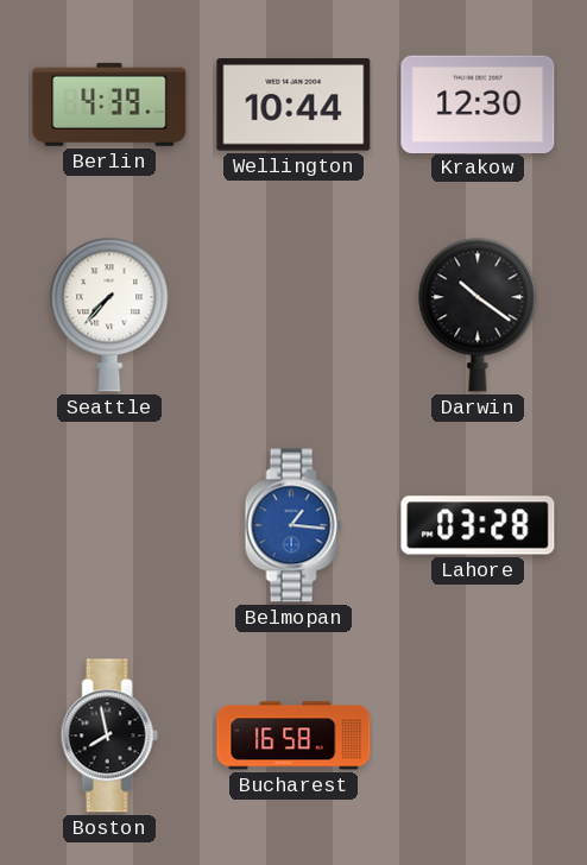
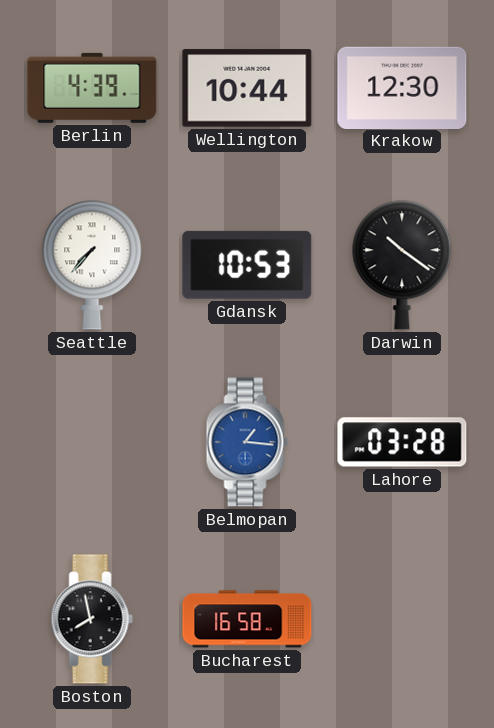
Gdansk: none -> 10:53
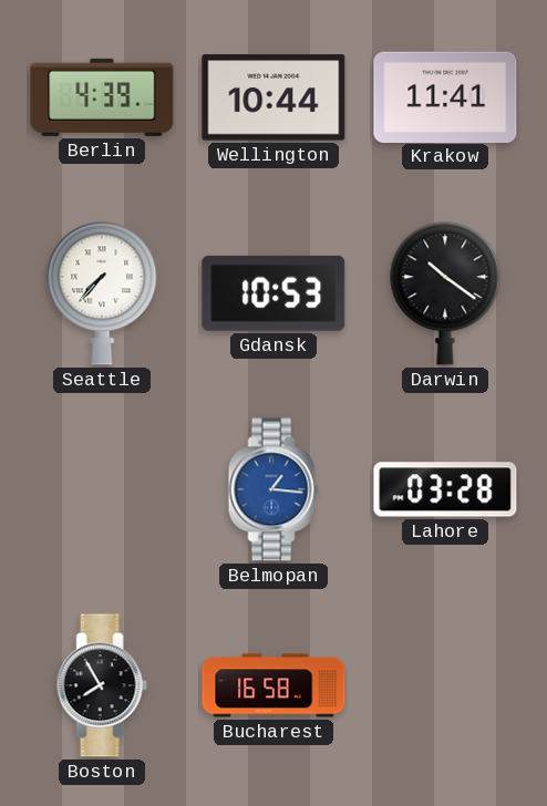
Krakow: 12:30 -> 11:41
Boston: 7:58 -> 7:55
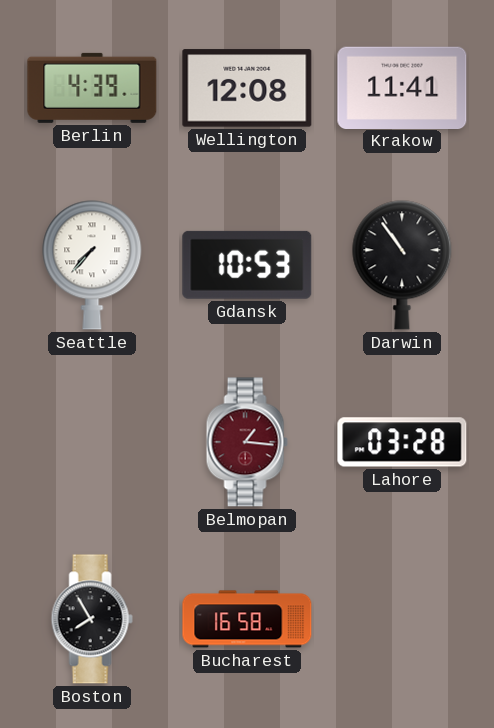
Wellington: 10:44 -> 12:08
Darwin: 10:21 -> 10:54
Belmopan dial: blue -> burgundy
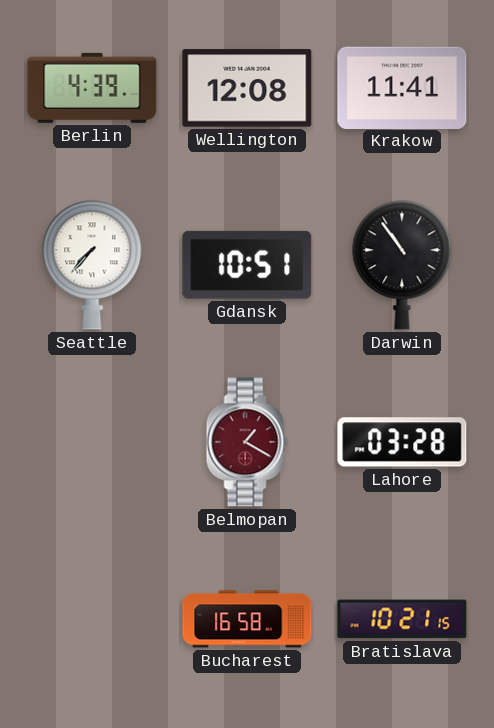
Gdansk: 10:53 -> 10:51
Belmopan: 1:16 -> 1:20
Boston: 7:55 -> none
Bratislava: none -> 10:21
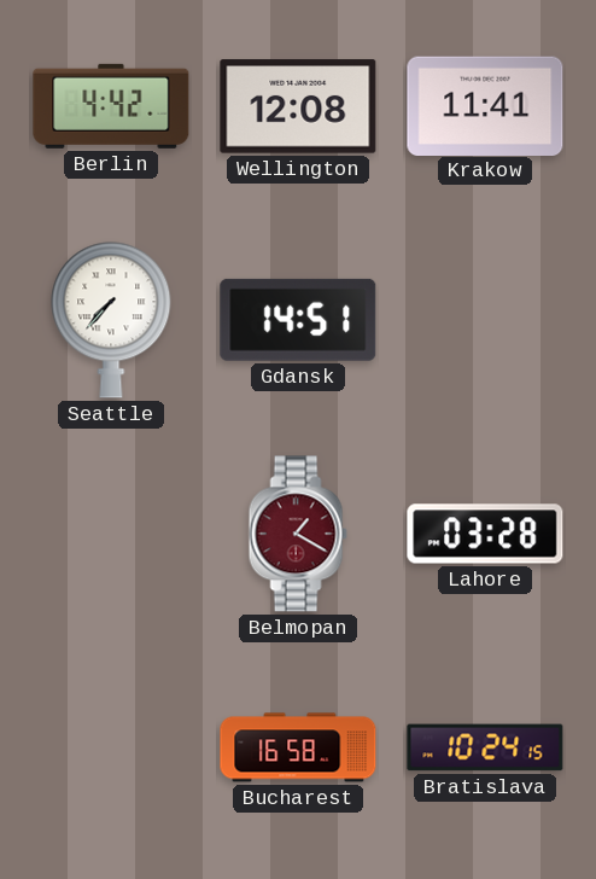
Berlin: 4:39 -> 4:42
Gdansk: 10:51 -> 14:51
Darwin: 10:54 -> none
Bratislava: 10:21 -> 10:24
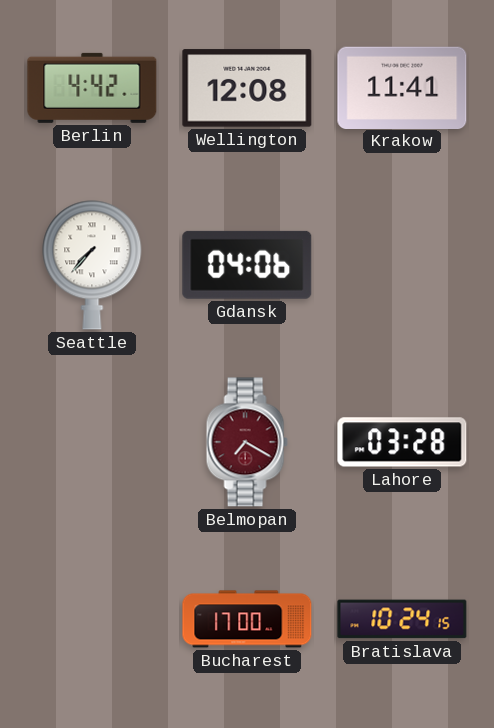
Gdansk: 14:51 -> 04:06
Belmopan: 1:20 -> 7:20
Bucharest: 16:58 -> 17:00
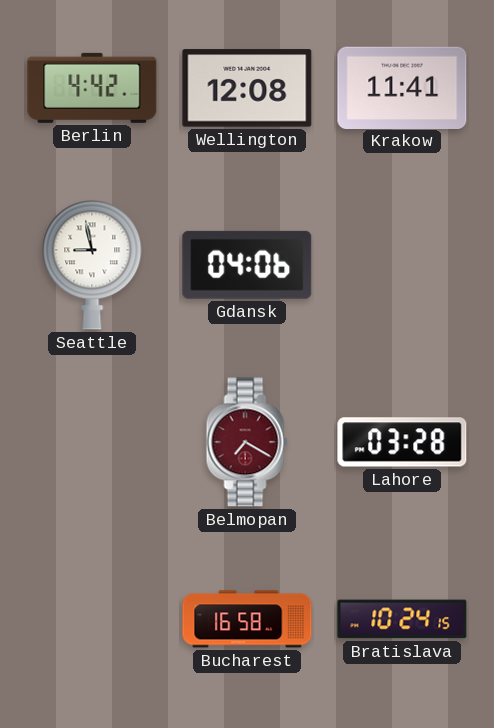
Seattle: 7:37 -> 8:58
Bucharest: 17:00 -> 16:58
